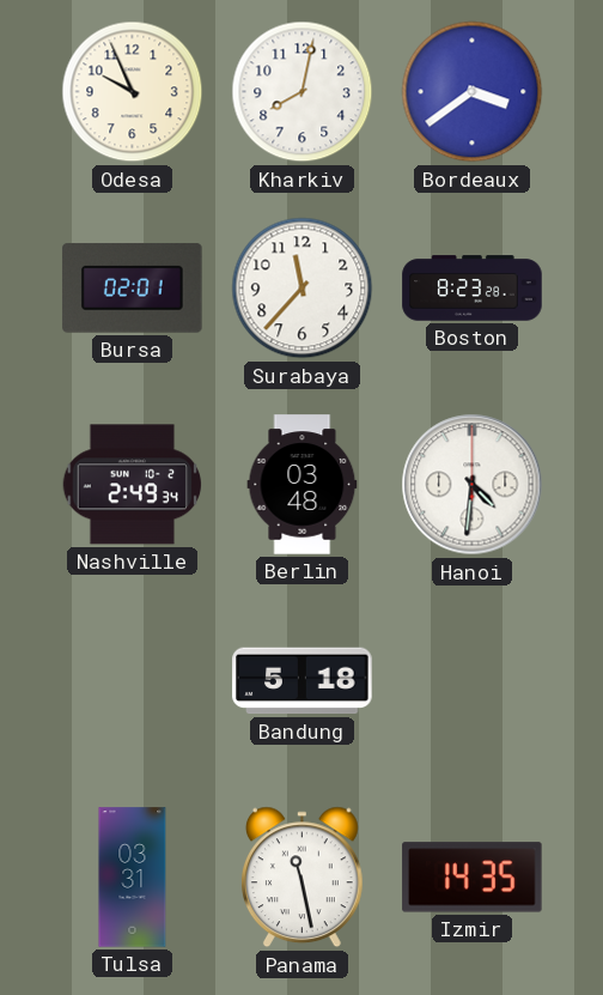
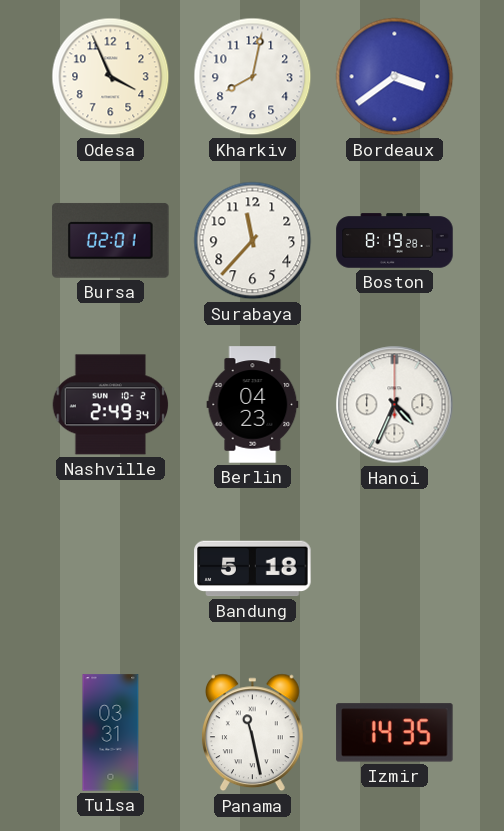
Odesa: 9:56 -> 3:56
Boston: 8:23 -> 8:19
Berlin: 03:48 -> 04:23
Hanoi: 4:31 -> 4:34
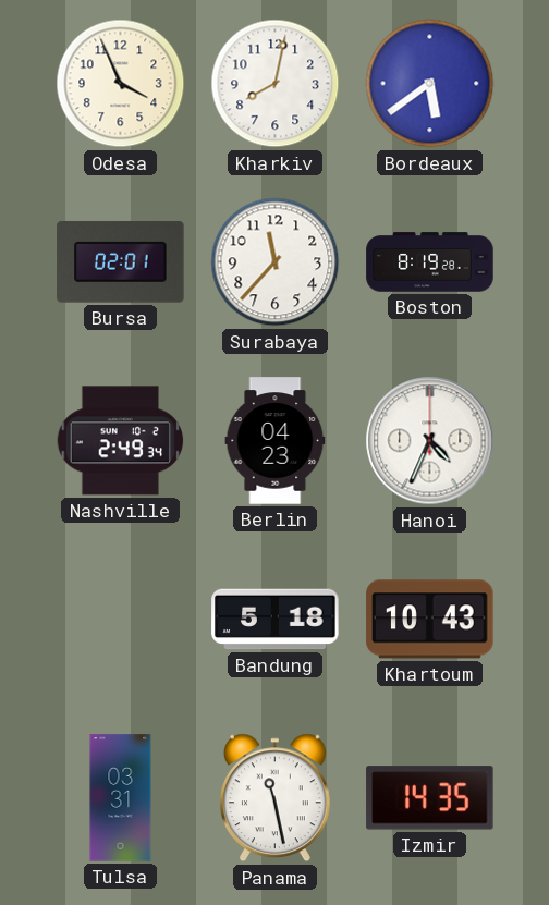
Bordeaux: 3:39 -> 5:39
Khartoum: none -> 10:43
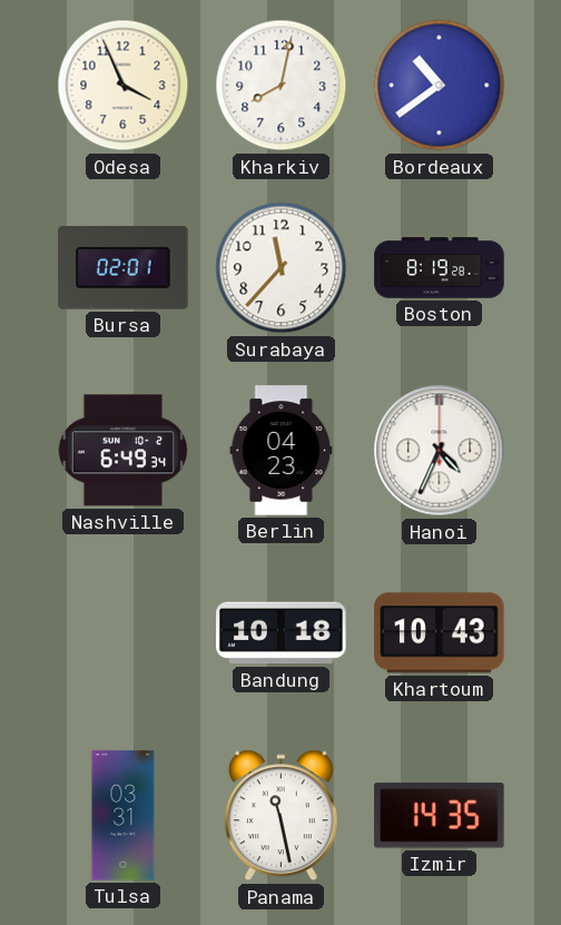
Bordeaux: 5:39 -> 10:39
Nashville: 2:49 -> 6:49
Bandung: 5:18 -> 10:18
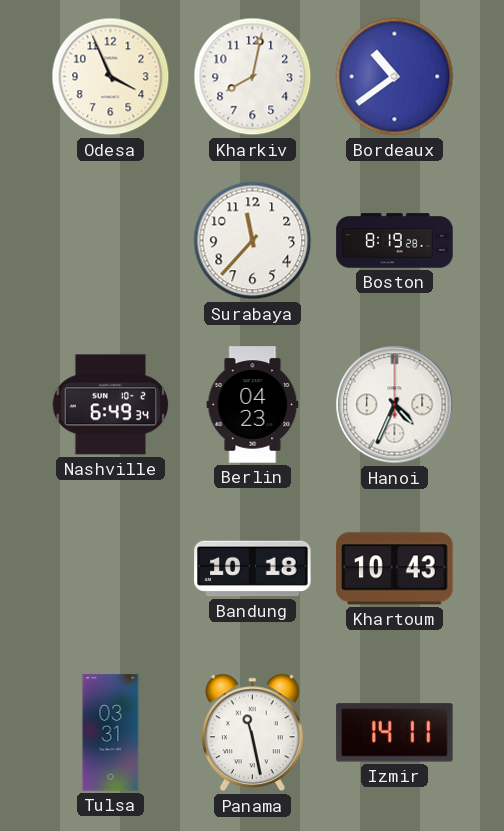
Bursa: 02:01 -> none
Izmir: 14:35 -> 14:11
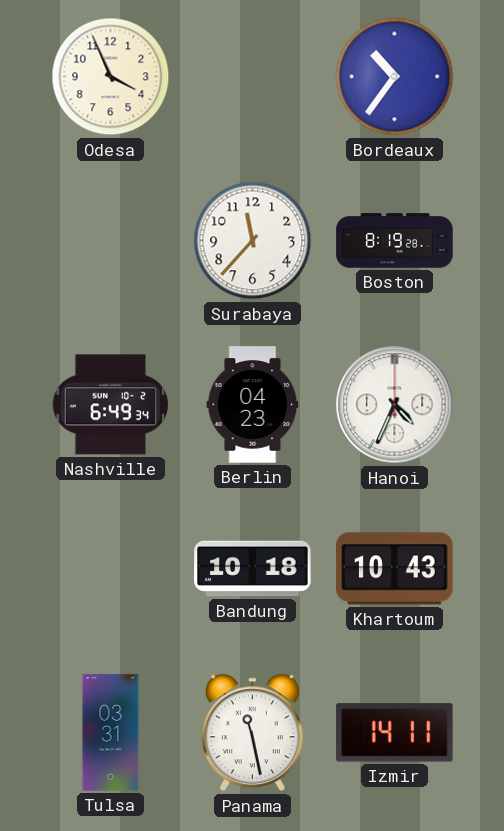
Kharkiv: 8:02 -> none
Bordeaux: 10:39 -> 10:36
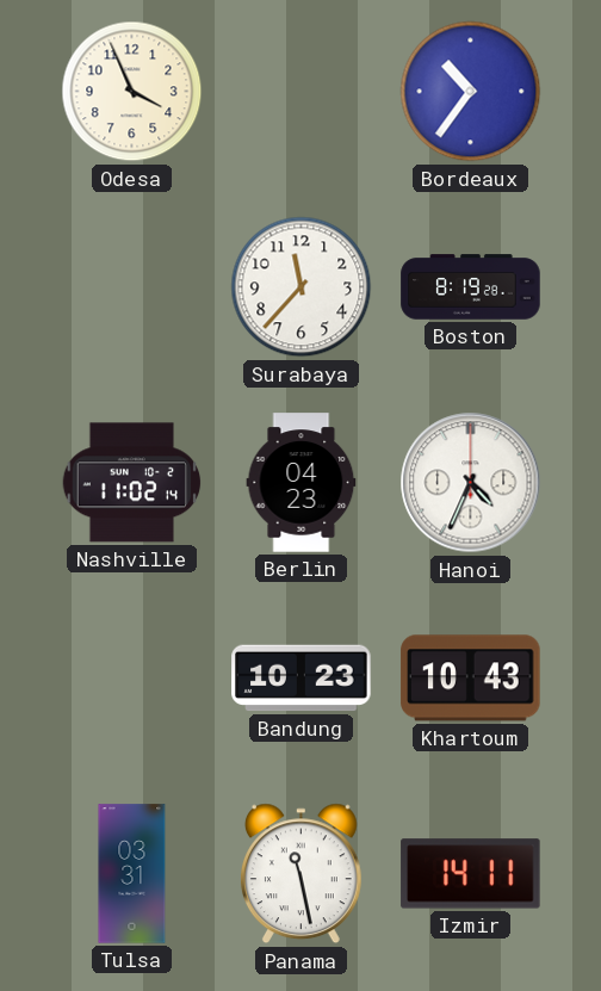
Nashville: 6:49 -> 11:02
Bandung: 10:18 -> 10:23
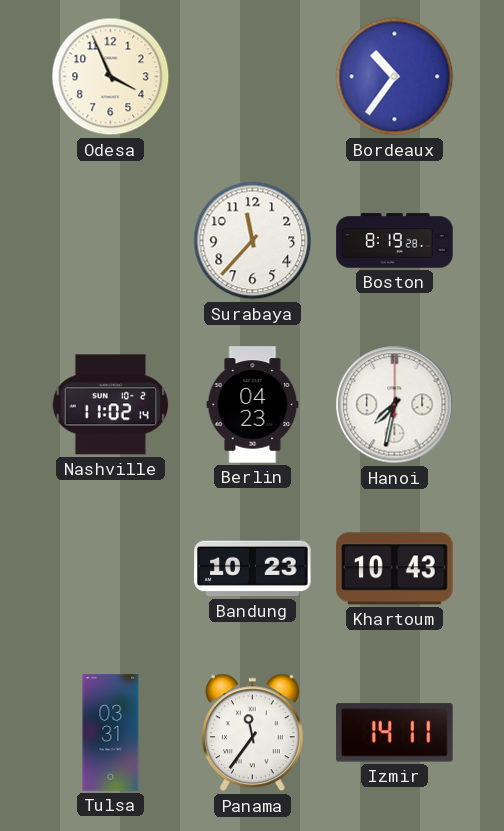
Hanoi: 4:34 -> 7:32
Panama: 11:28 -> 11:36
